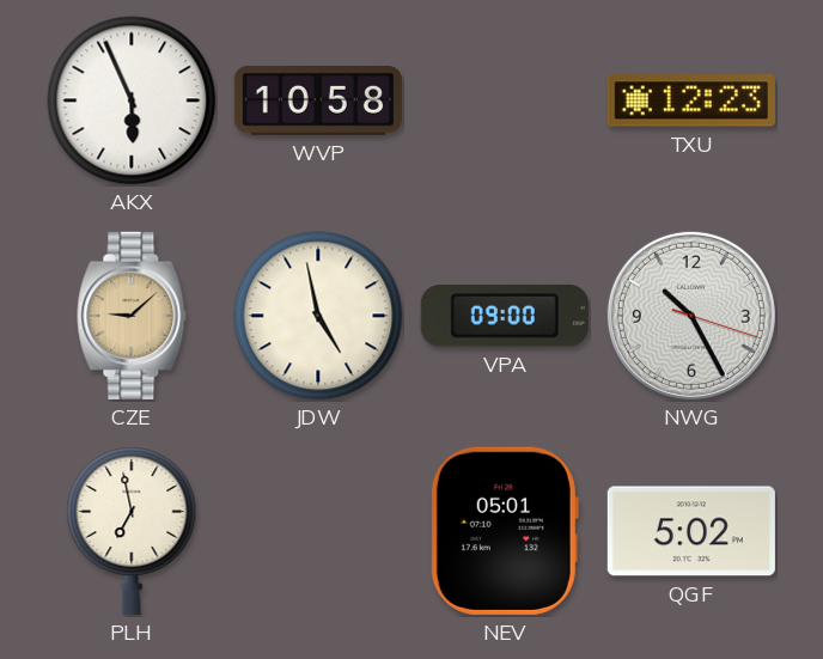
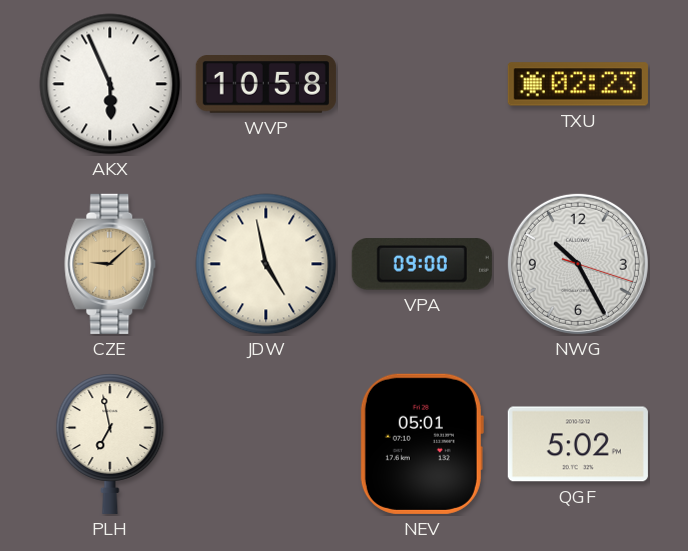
TXU: 12:23 -> 02:23
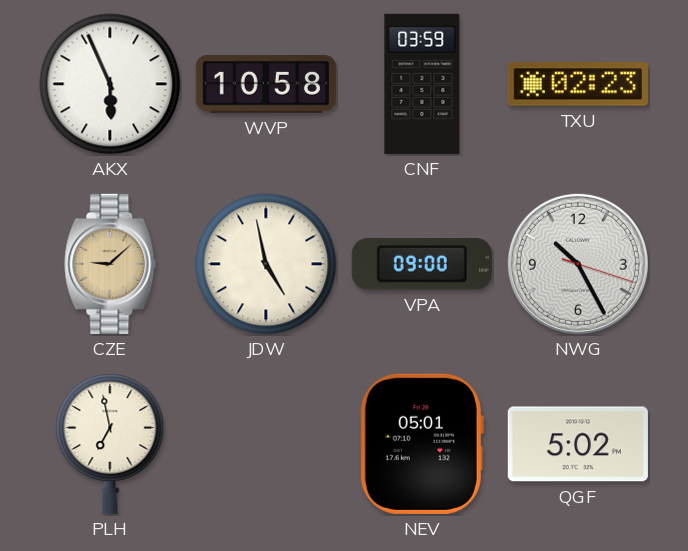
CNF: none -> 03:59
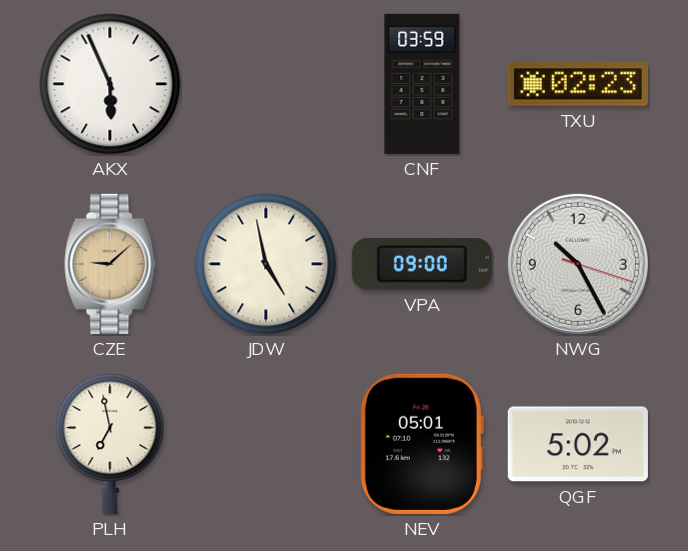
WVP: 10:58 -> none
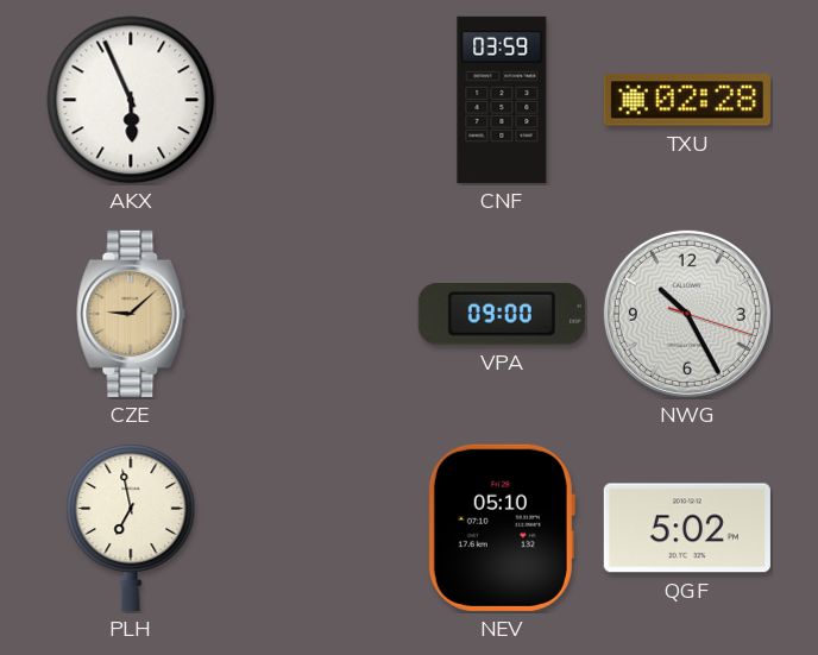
TXU: 02:23 -> 02:28
JDW: 4:58 -> none
NEV: 05:01 -> 05:10
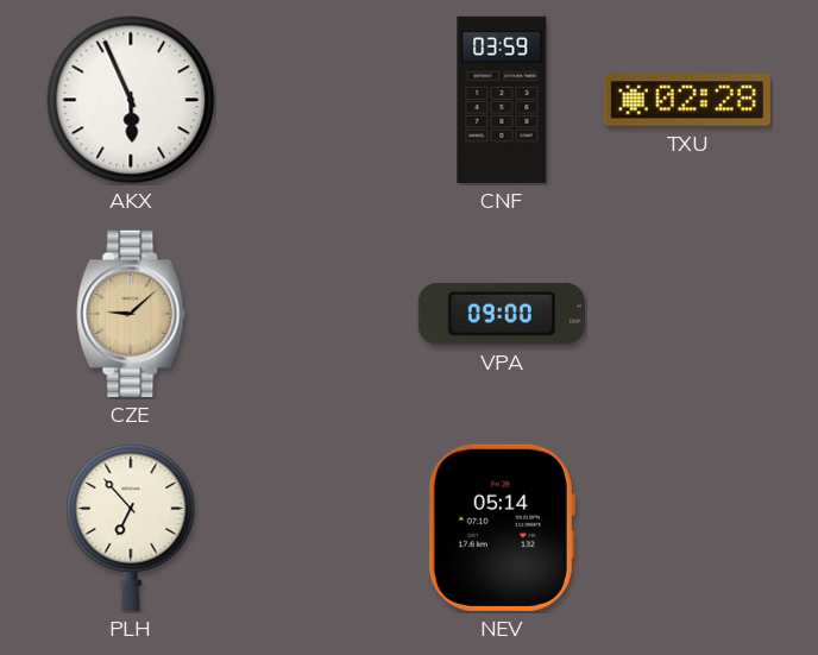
NWG: 10:25 -> none
PLH: 6:58 -> 6:53
NEV: 05:10 -> 05:14
QGF: 5:02 -> none
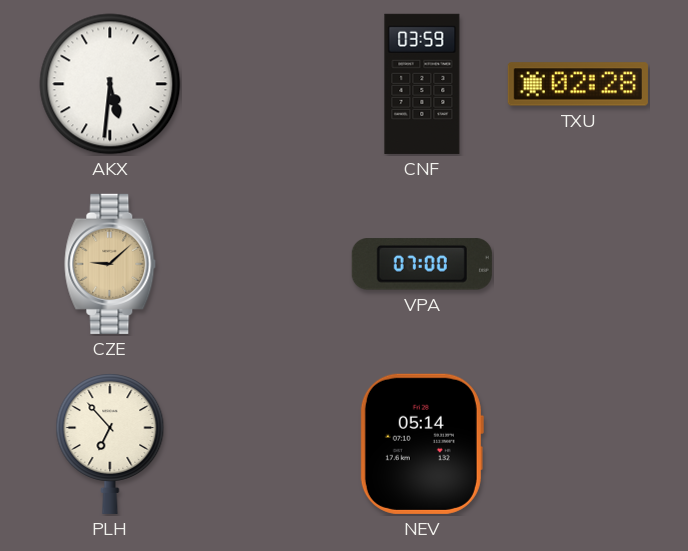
AKX: 5:56 -> 5:31
VPA: 09:00 -> 07:00
